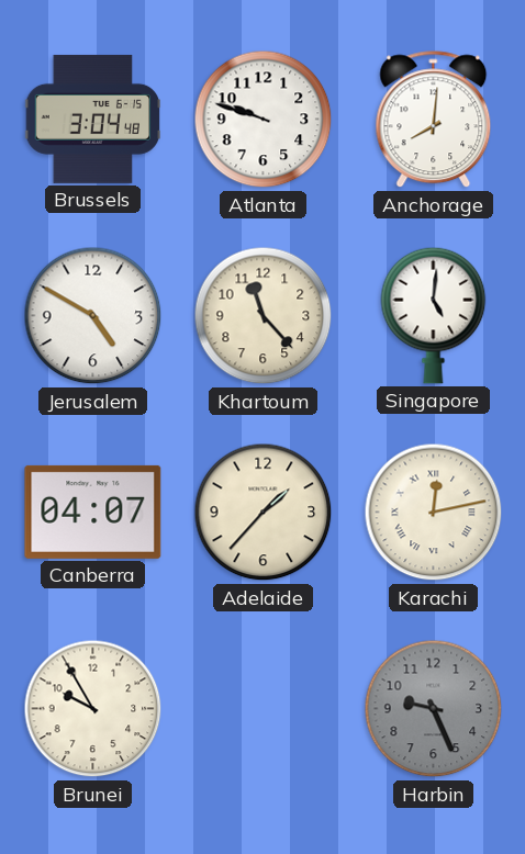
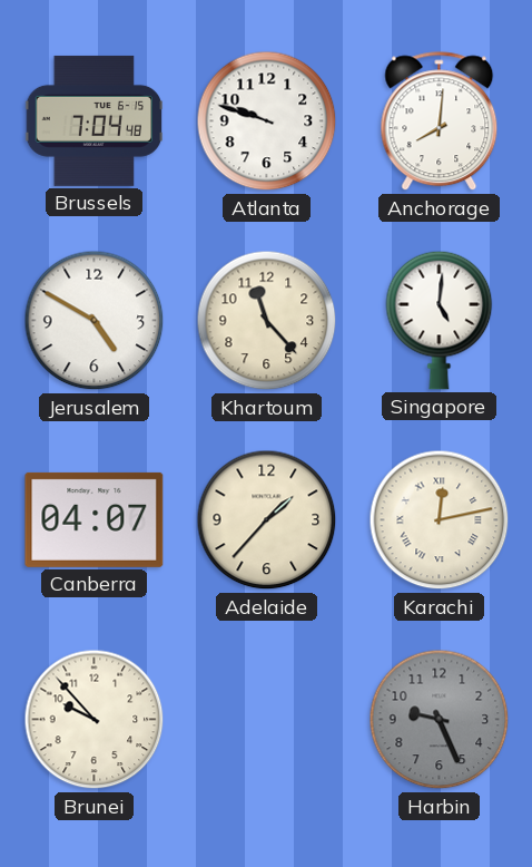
Brussels: 3:04 -> 7:04
Brunei: 9:55 -> 9:53
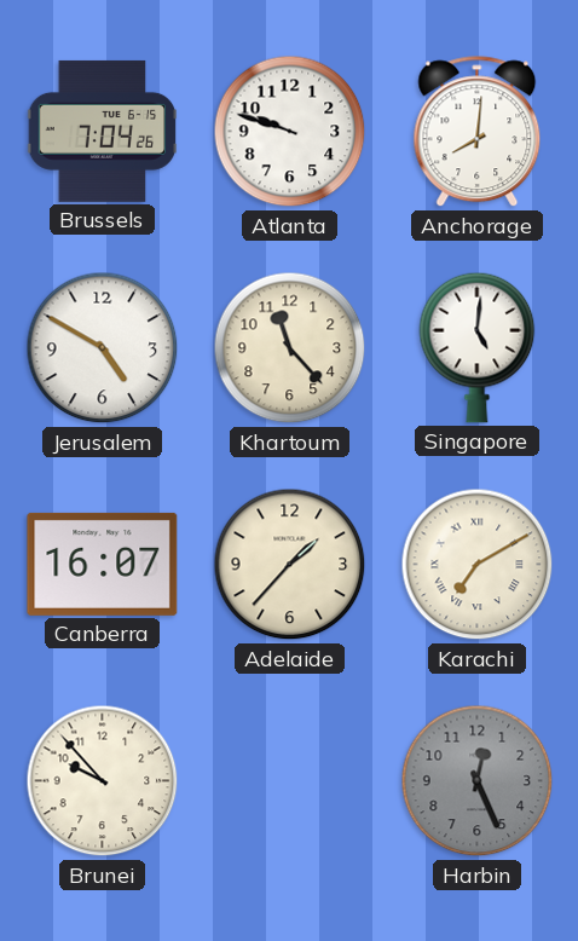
Brussels: 7:04:48 -> 7:04:26
Canberra: 04:07 -> 16:07
Karachi: 12:13 -> 7:10
Harbin: 9:26 -> 12:26
